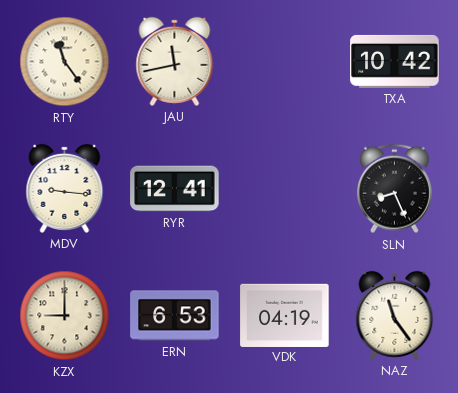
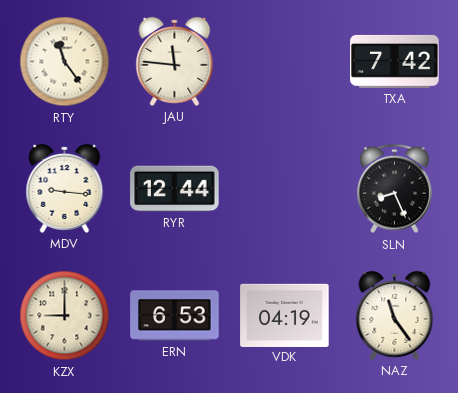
JAU: 11:43 -> 11:46
TXA: 10:42 -> 7:42
RYR: 12:41 -> 12:44
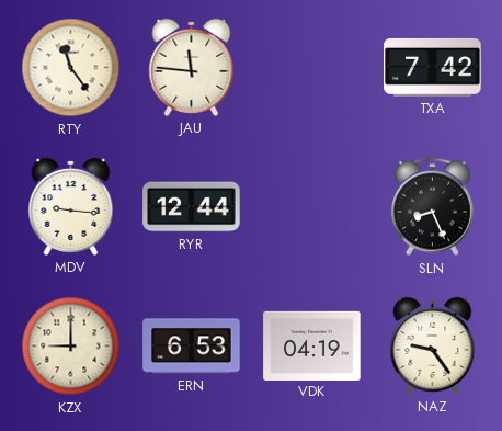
NAZ: 11:24 -> 9:24
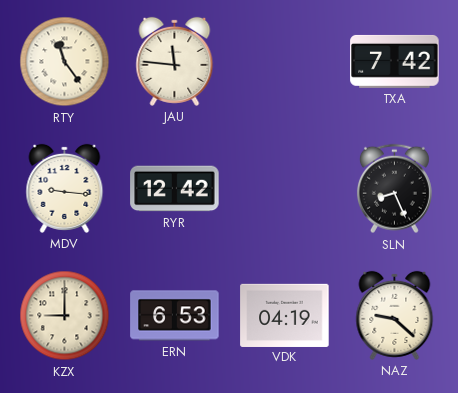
RYR: 12:44 -> 12:42
NAZ: 9:24 -> 9:22
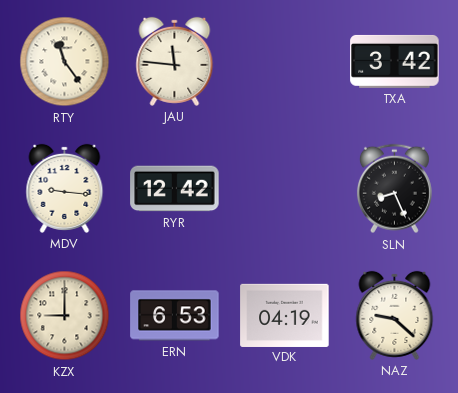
TXA: 7:42 -> 3:42
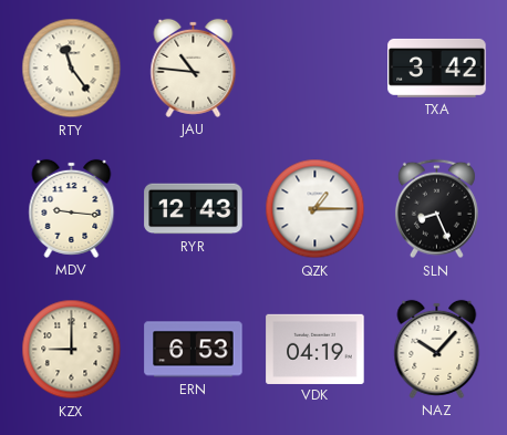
JAU: 11:46 -> 10:46
RYR: 12:42 -> 12:43
QZK: none -> 1:15
NAZ: 9:22 -> 10:07
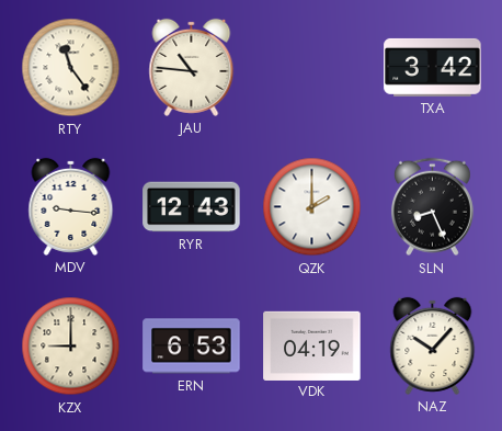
QZK: 1:15 -> 2:00
